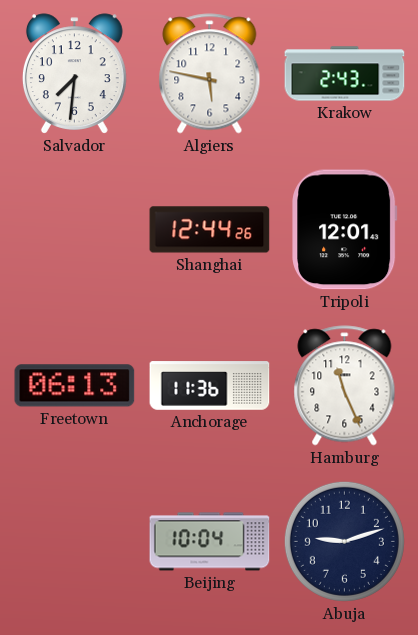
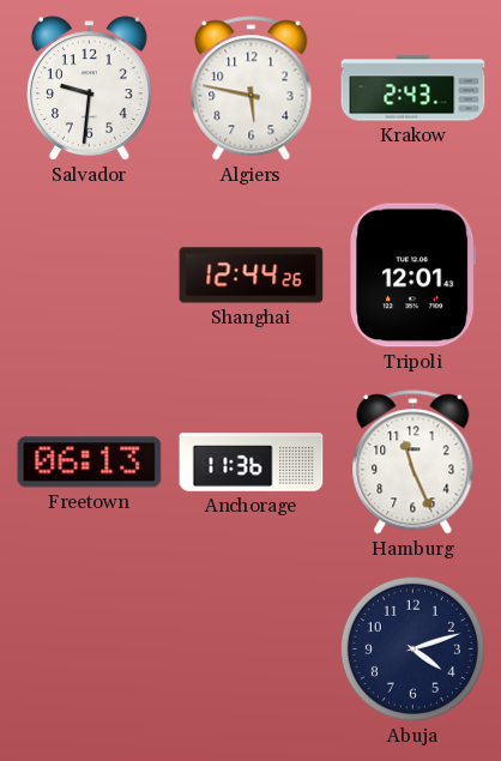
Salvador: 7:31 -> 9:31
Beijing: 10:04 -> none
Abuja: 9:12 -> 4:12
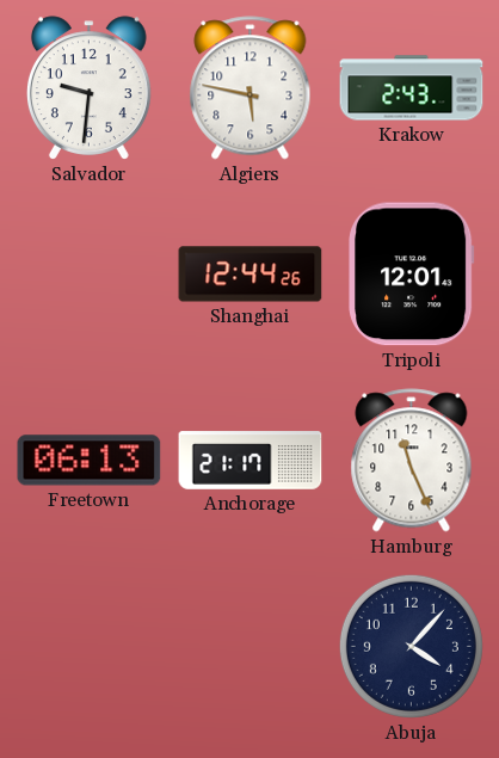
Anchorage: 11:36 -> 21:17
Abuja: 4:12 -> 4:07
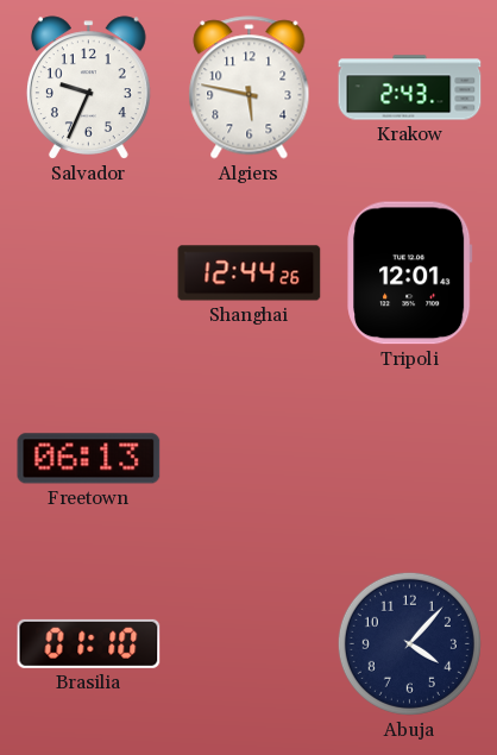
Salvador: 9:31 -> 9:34
Anchorage: 21:17 -> none
Hamburg: 11:26 -> none
Brasilia: none -> 01:10
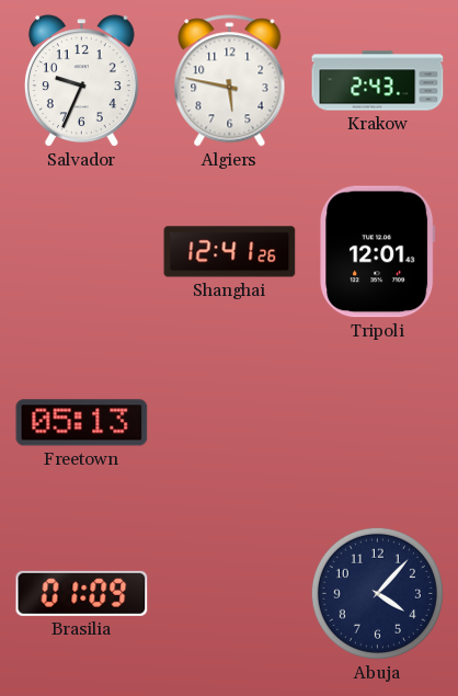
Shanghai: 12:44 -> 12:41
Freetown: 06:13 -> 05:13
Brasilia: 01:10 -> 01:09
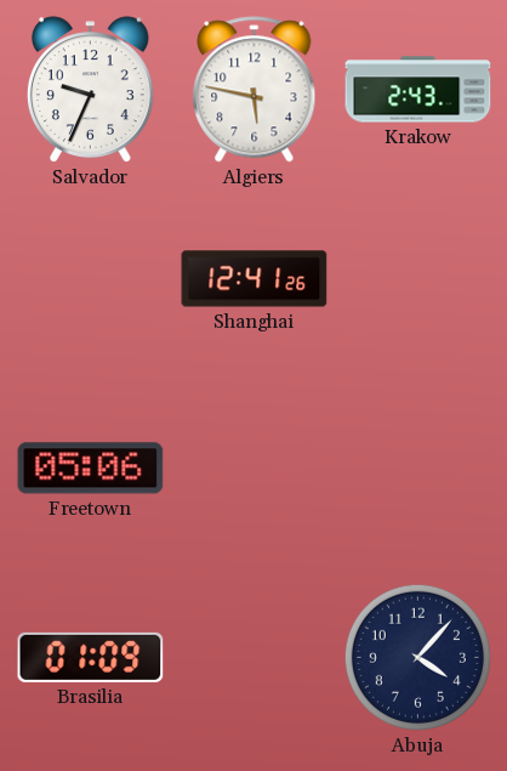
Tripoli: 12:01 -> none
Freetown: 05:13 -> 05:06
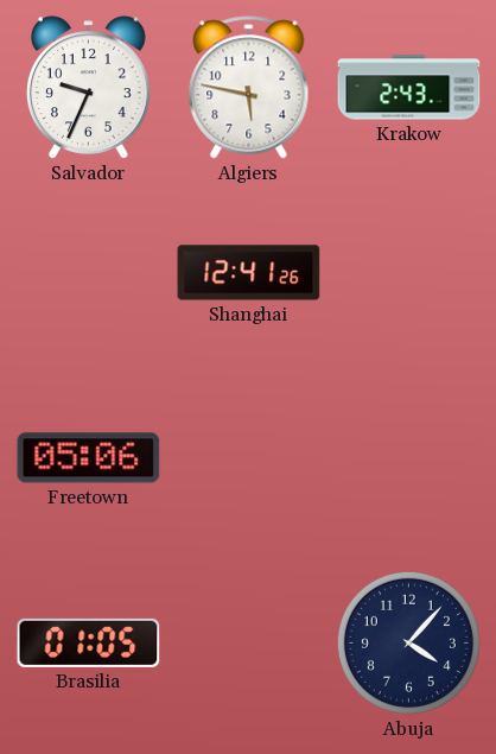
Brasilia: 01:09 -> 01:05
